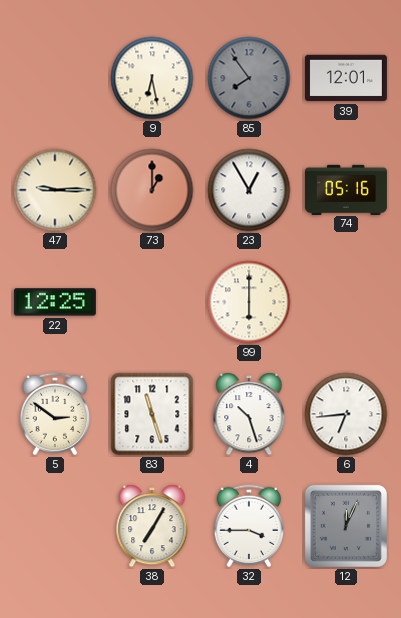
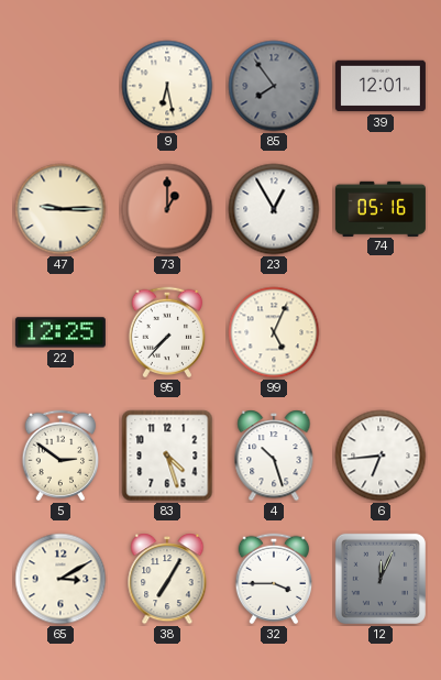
95: none -> 7:37
99: 6:00 -> 5:04
83: 11:27 -> 4:27
65: none -> 3:10
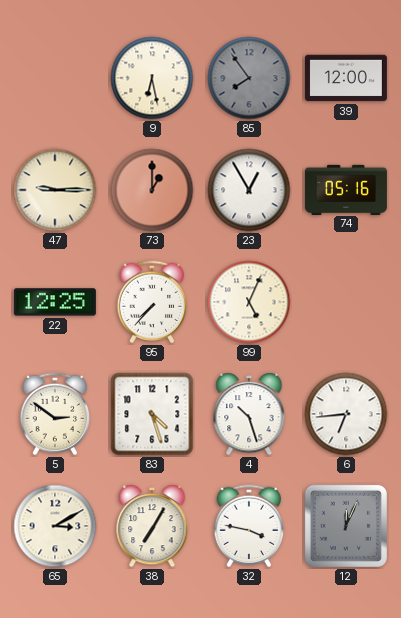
39: 12:01 -> 12:00
32: 3:45 -> 3:47
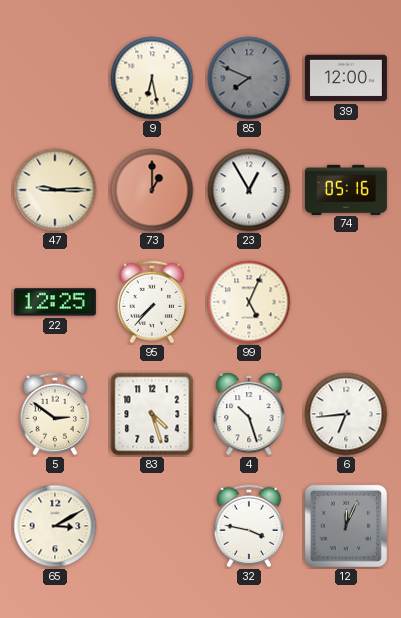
85: 7:54 -> 7:49
38: 7:05 -> none
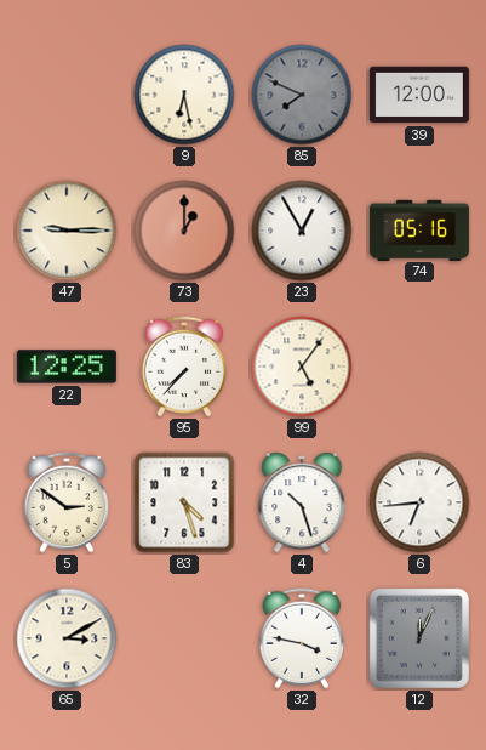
99: 5:04 -> 5:06
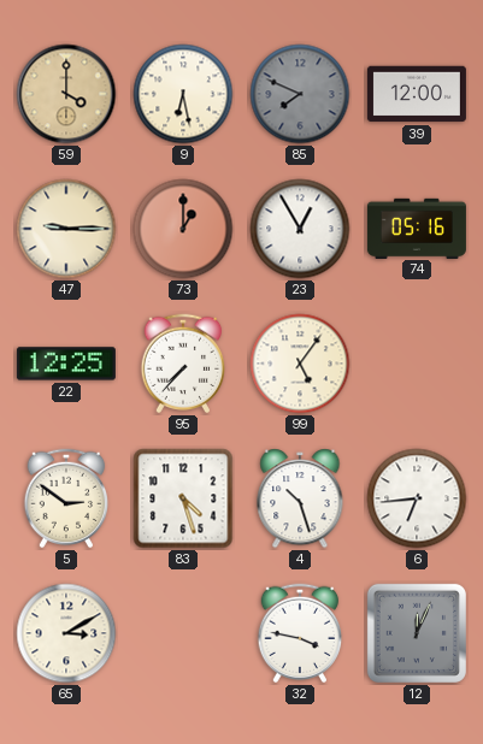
59: none -> 4:00
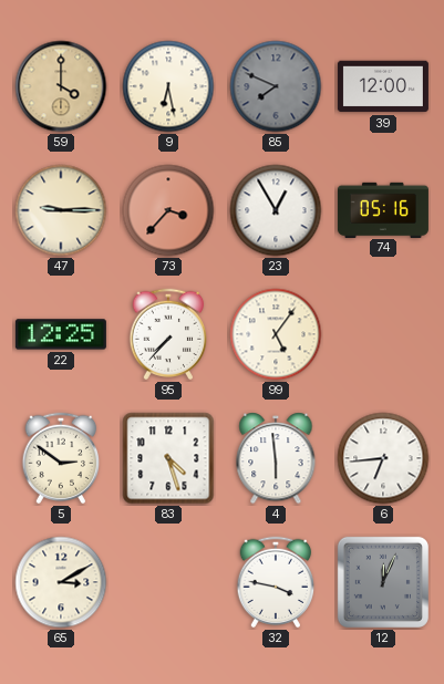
73: 1:00 -> 3:37
4: 10:27 -> 5:59
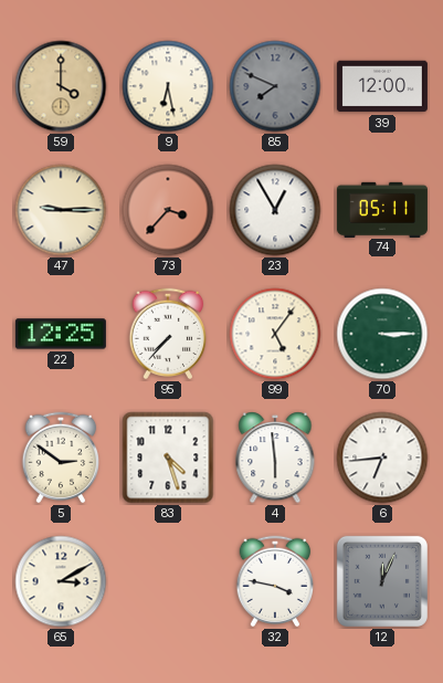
74: 05:16 -> 05:11
70: none -> 3:15
